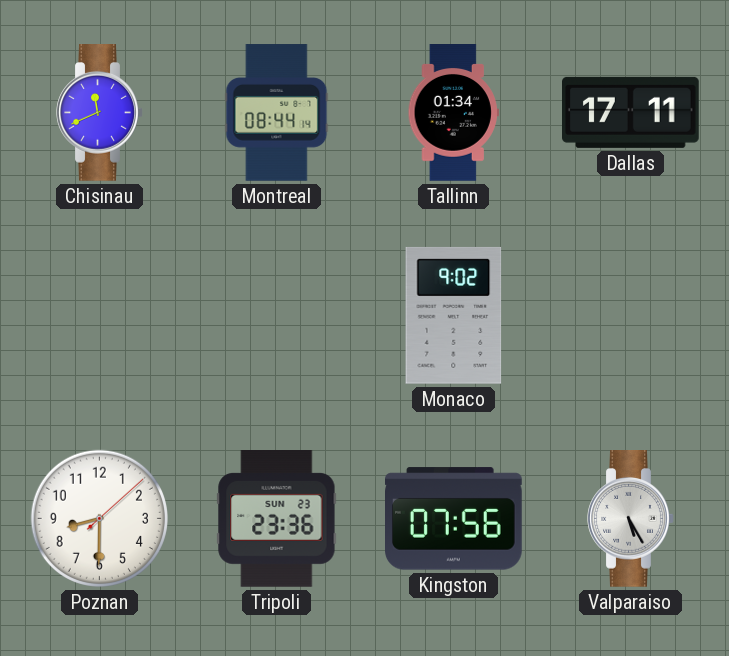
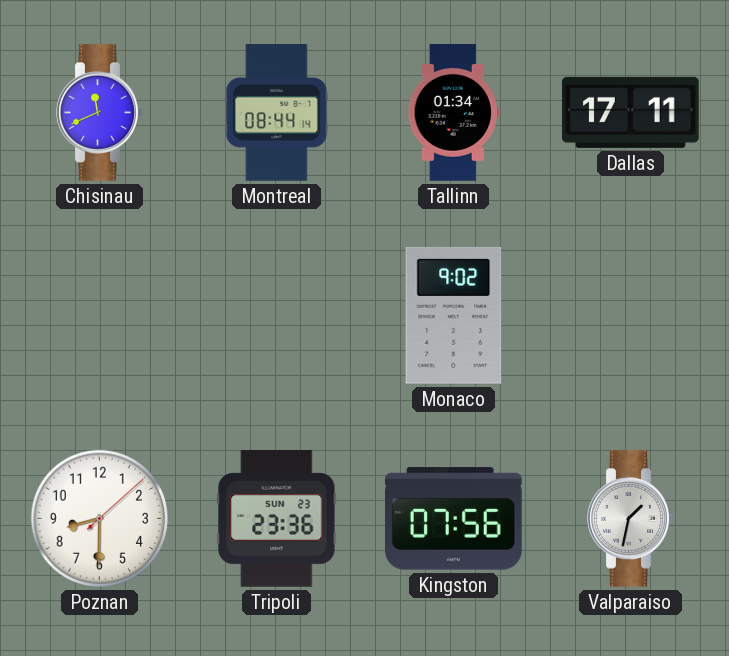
Valparaiso: 5:25 -> 1:32
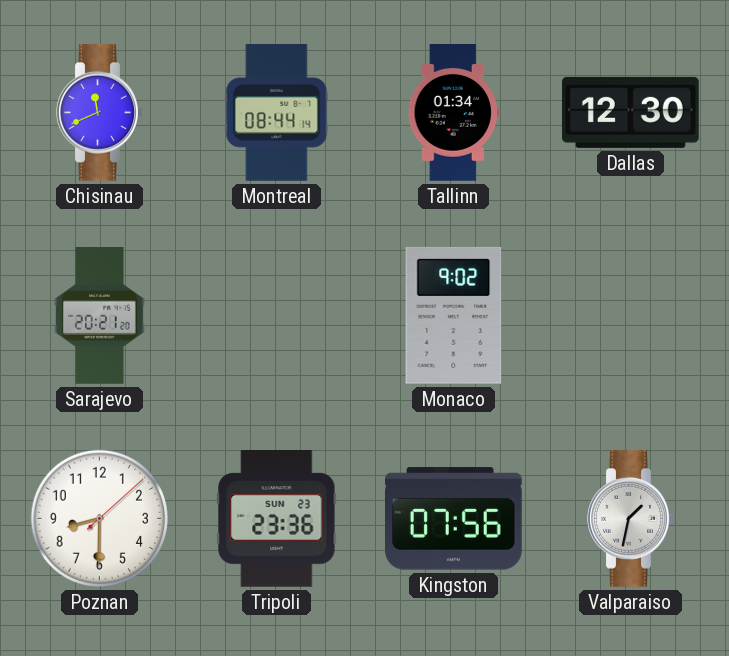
Dallas: 17:11 -> 12:30
Sarajevo: none -> 20:21
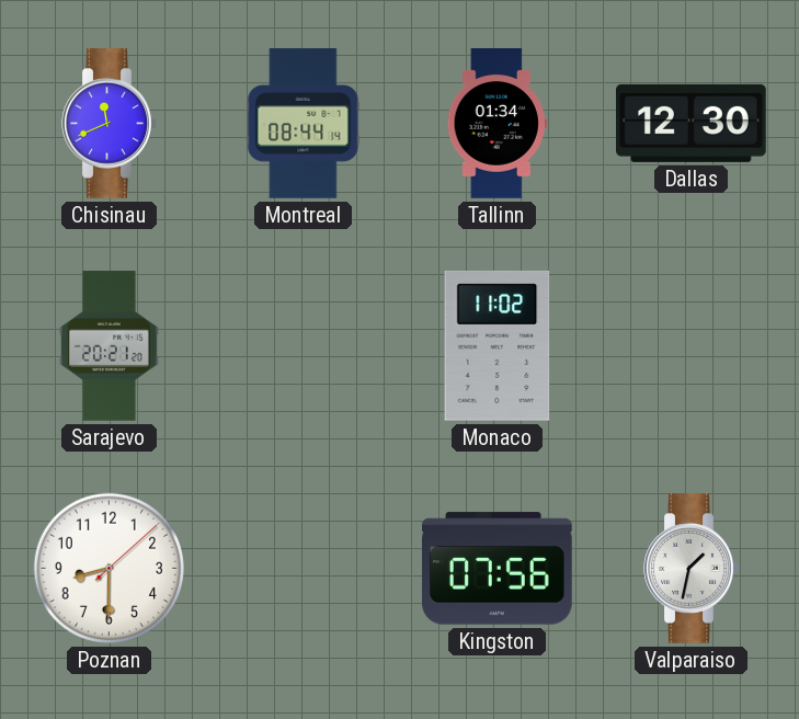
Monaco: 9:02 -> 11:02
Tripoli: 23:36 -> none
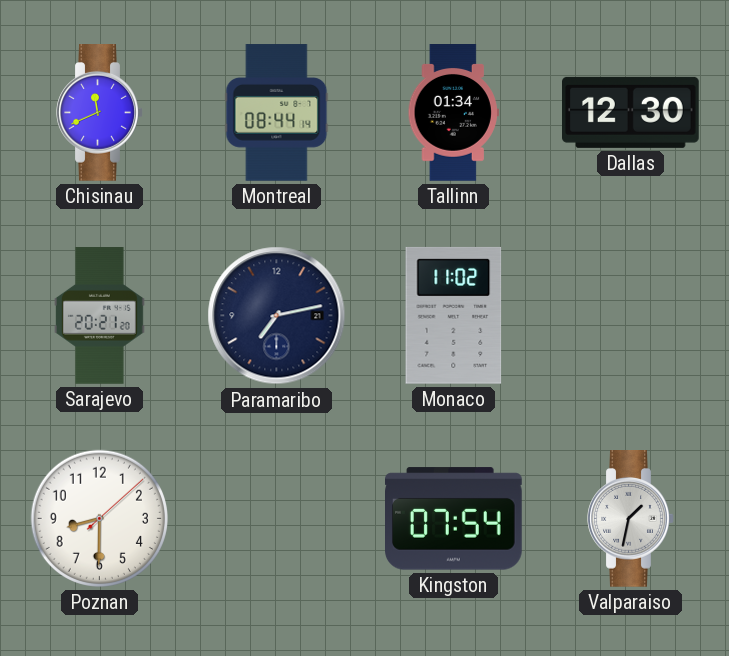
Paramaribo: none -> 7:13
Kingston: 07:56 -> 07:54
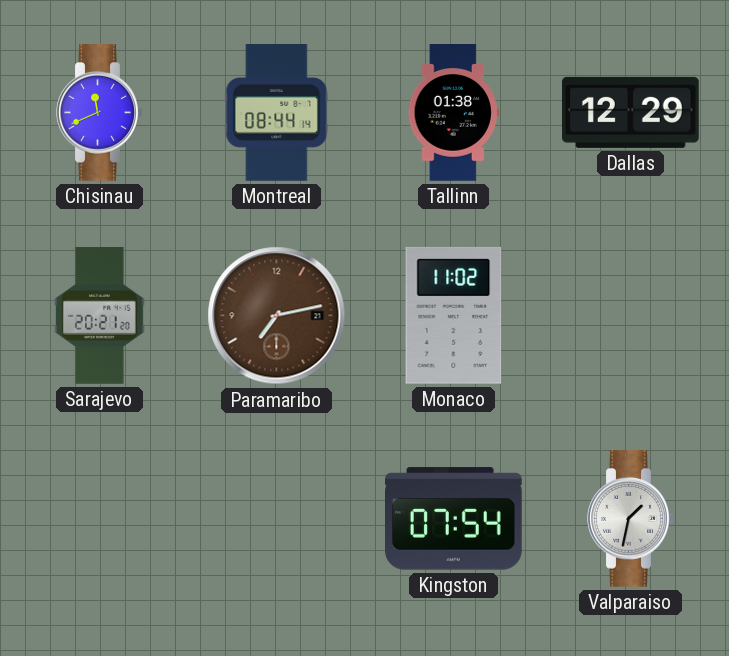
Tallinn: 01:34 -> 01:38
Dallas: 12:30 -> 12:29
Paramaribo dial: navy -> brown
Poznan: 8:30 -> none
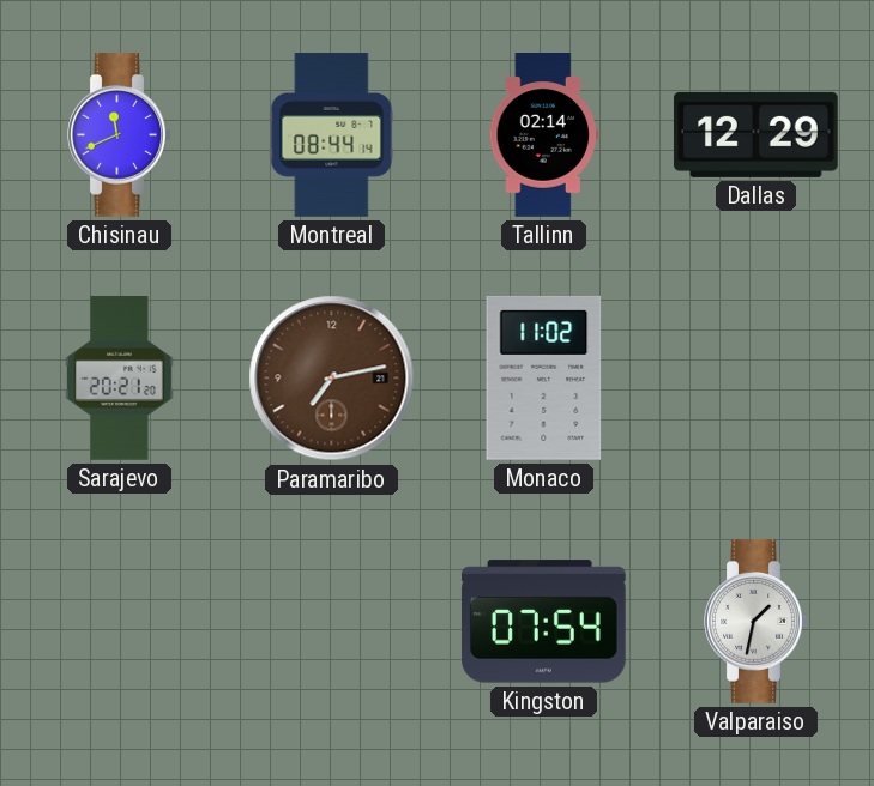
Tallinn: 01:38 -> 02:14
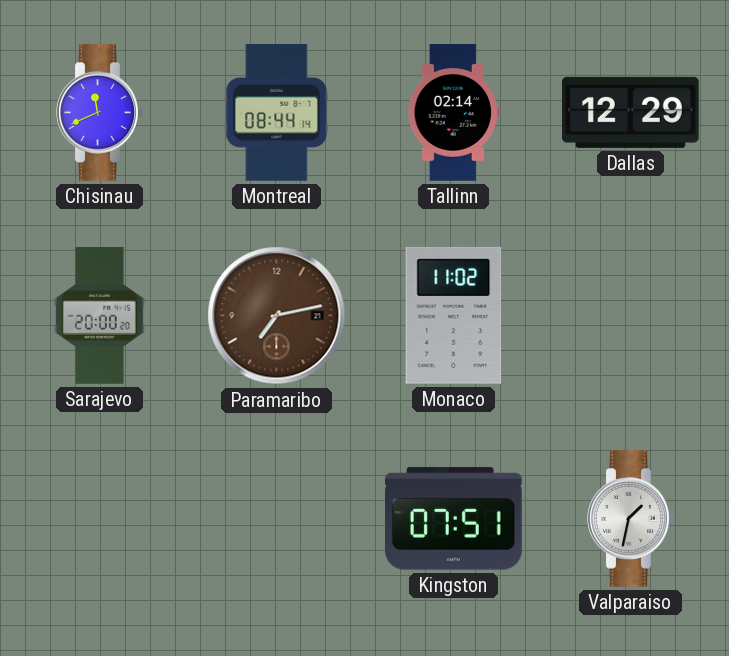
Sarajevo: 20:21 -> 20:00
Kingston: 07:54 -> 07:51
